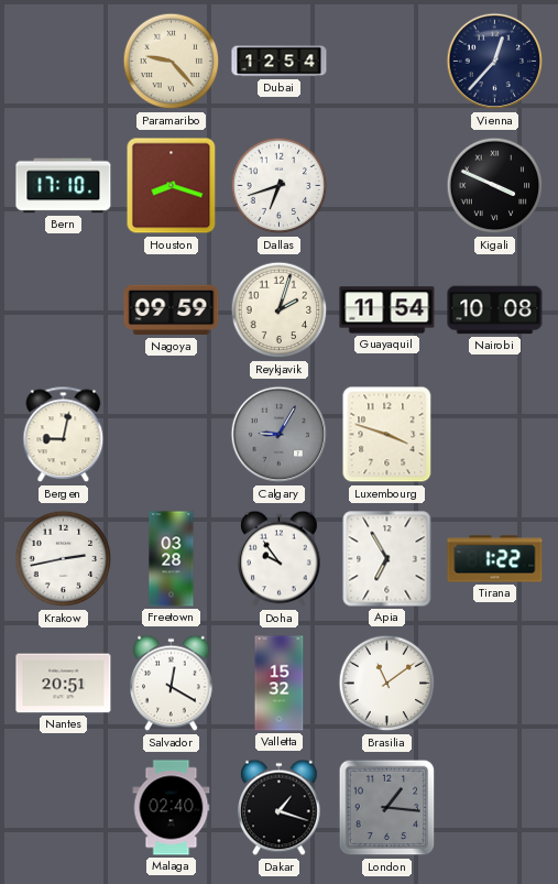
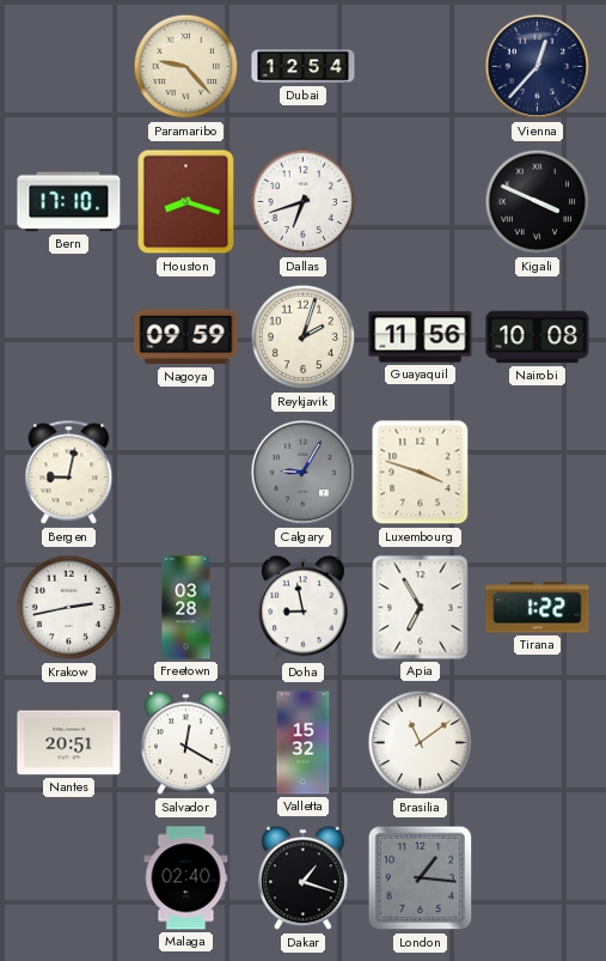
Guayaquil: 11:54 -> 11:56
Doha: 9:54 -> 8:58
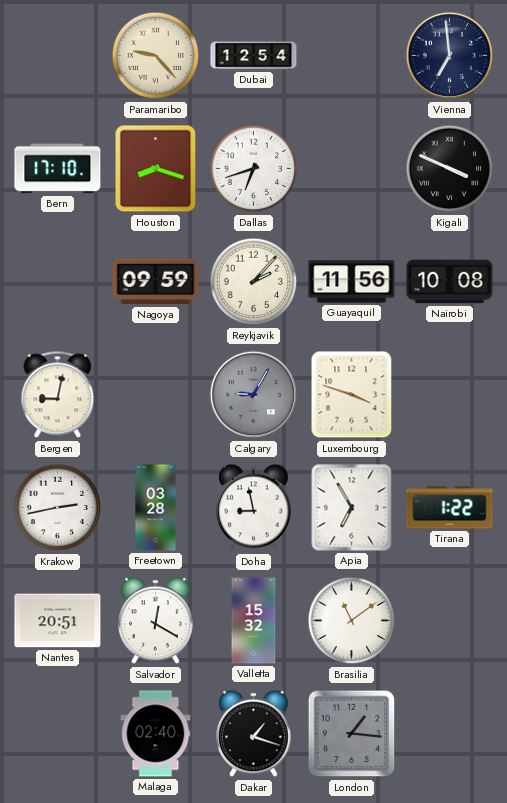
Vienna: 12:37 -> 6:59
Reykjavik: 2:03 -> 2:07
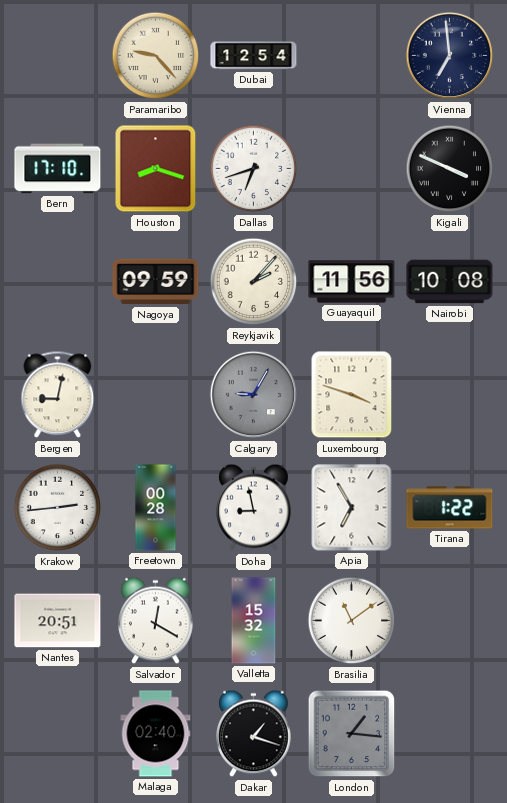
Krakow: 2:43 -> 2:44
Freetown: 03:28 -> 00:28
